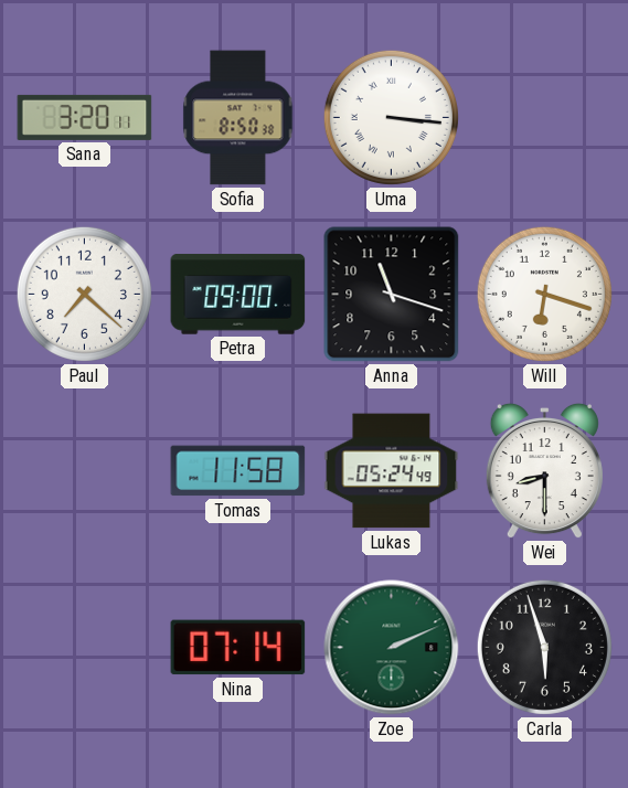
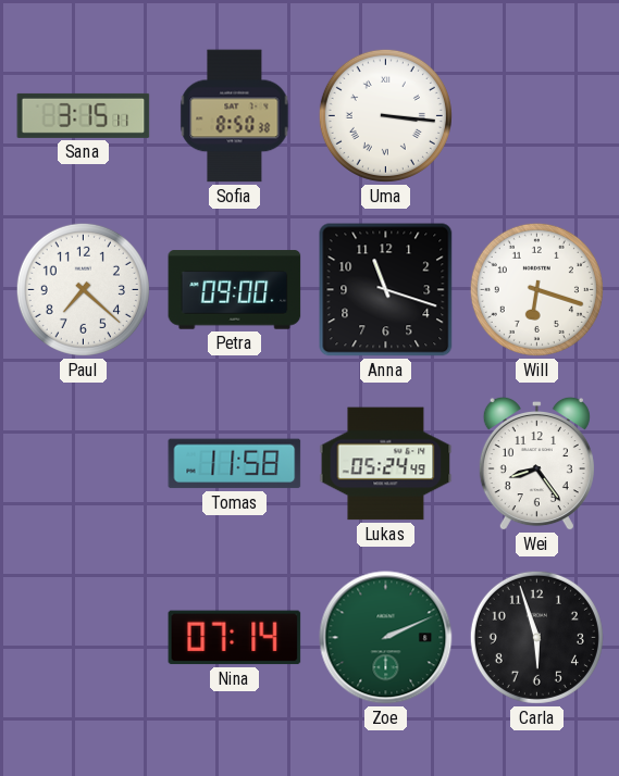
Sana: 3:20 -> 3:15
Wei: 8:30 -> 8:24
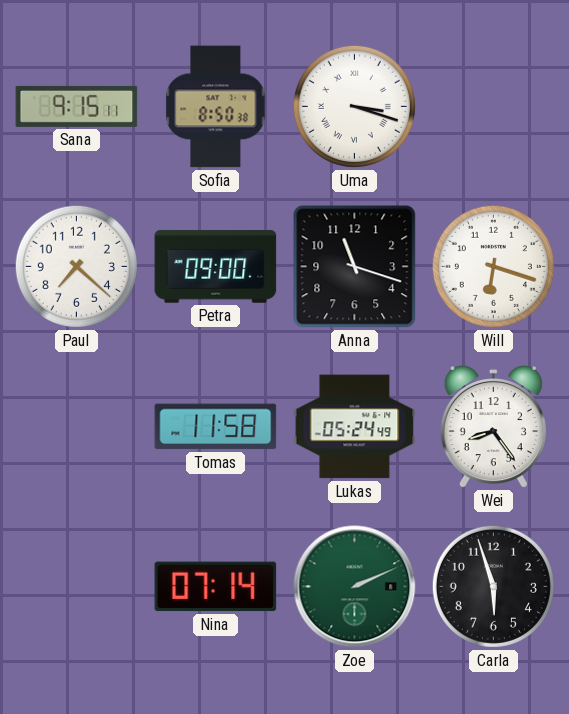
Sana: 3:15 -> 9:15
Uma: 3:16 -> 3:18
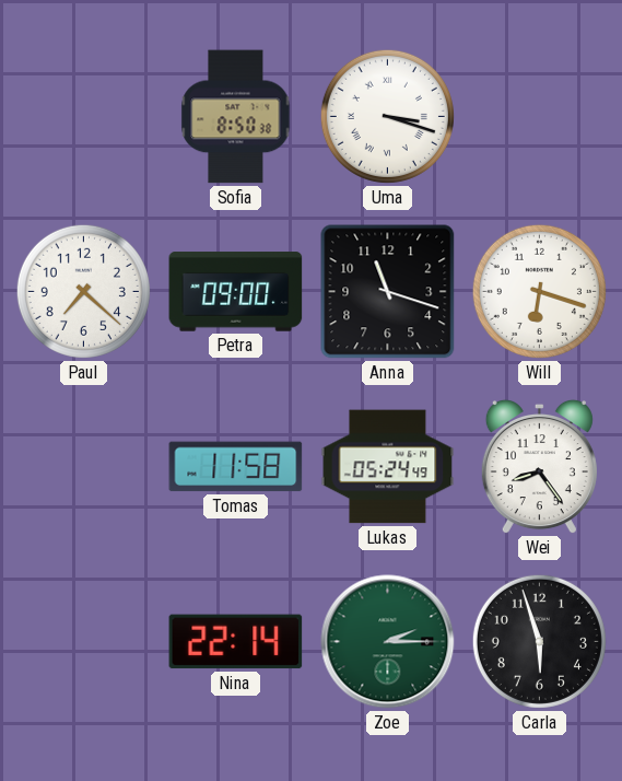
Sana: 9:15 -> none
Nina: 07:14 -> 22:14
Zoe: 2:11 -> 2:15
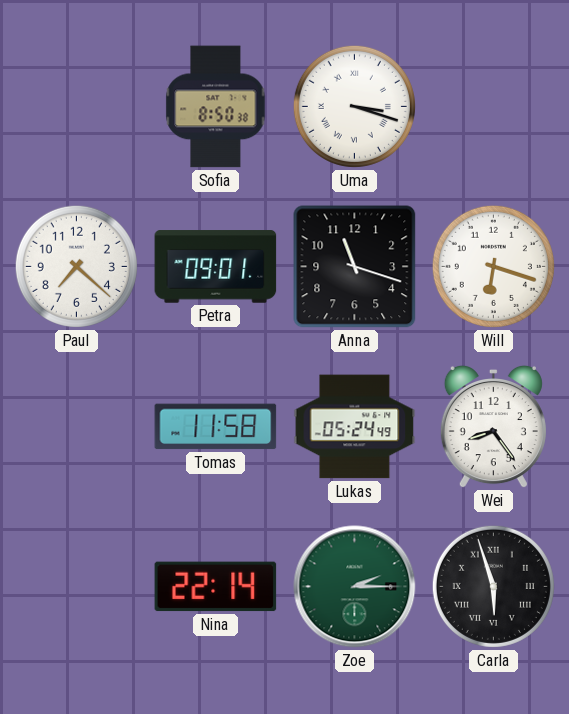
Petra: 09:00 -> 09:01
Carla numerals: Arabic -> Roman
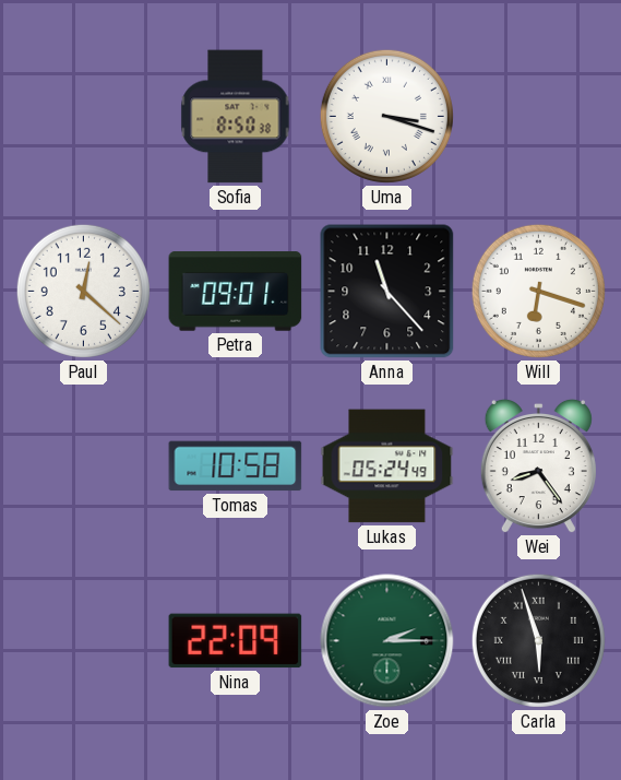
Paul: 7:22 -> 12:22
Anna: 11:18 -> 11:23
Tomas: 11:58 -> 10:58
Nina: 22:14 -> 22:09
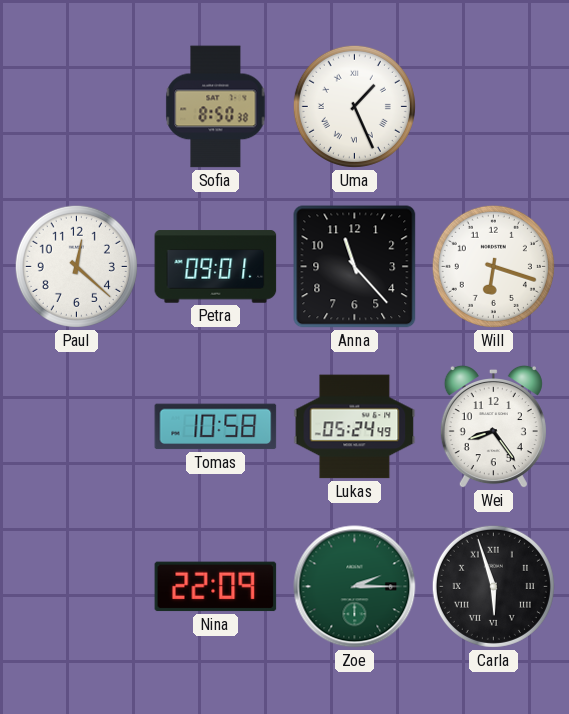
Uma: 3:18 -> 1:26
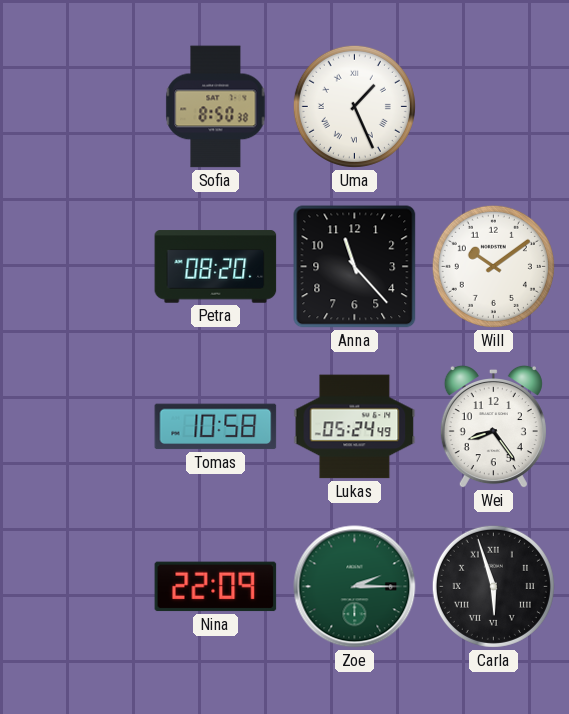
Paul: 12:22 -> none
Petra: 09:01 -> 08:20
Will: 6:18 -> 10:09
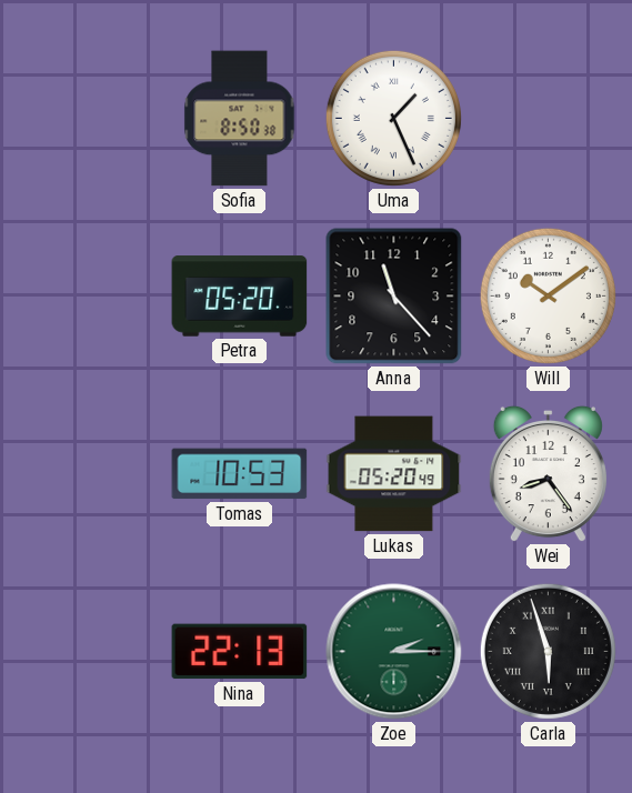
Petra: 08:20 -> 05:20
Tomas: 10:58 -> 10:53
Lukas: 05:24 -> 05:20
Nina: 22:09 -> 22:13
